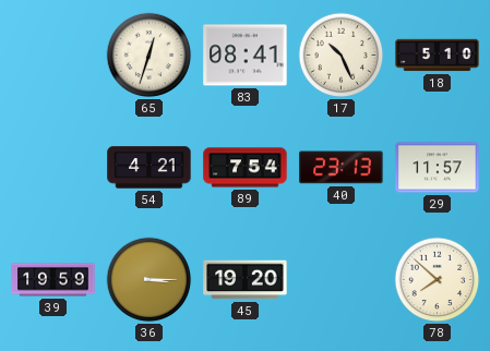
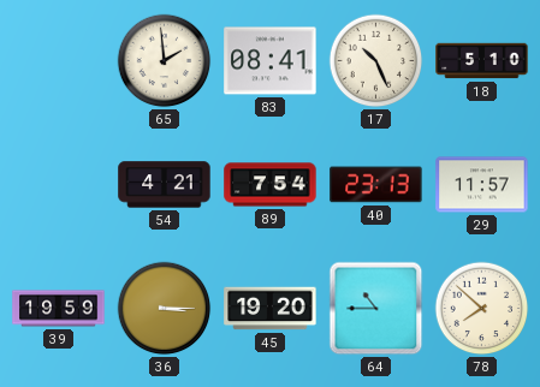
65: 12:33 -> 1:59
64: none -> 10:45
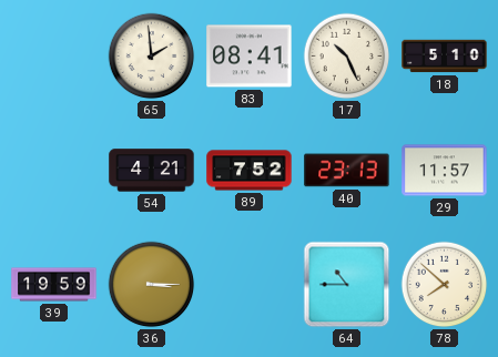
89: 7:54 -> 7:52
45: 19:20 -> none
